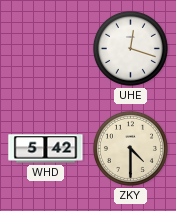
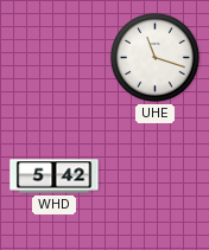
UHE: 12:18 -> 11:18
ZKY: 4:30 -> none
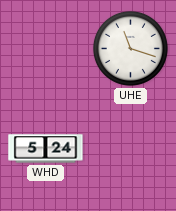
WHD: 5:42 -> 5:24
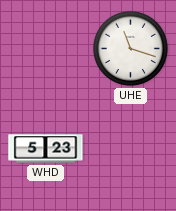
WHD: 5:24 -> 5:23
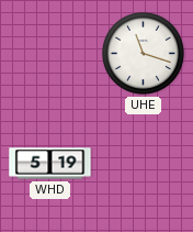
WHD: 5:23 -> 5:19
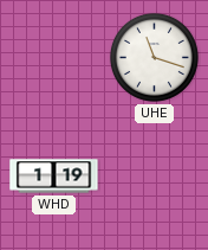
WHD: 5:19 -> 1:19
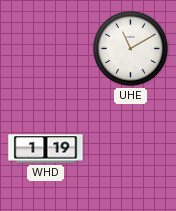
UHE: 11:18 -> 11:10
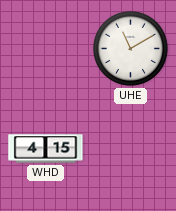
WHD: 1:19 -> 4:15
